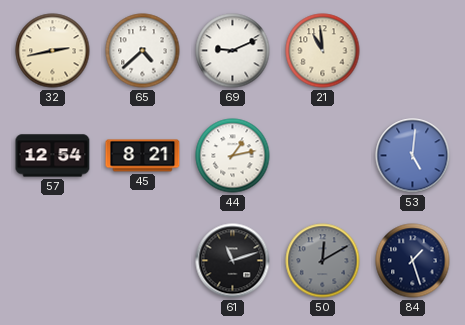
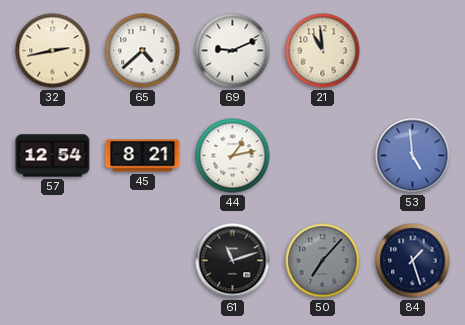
53: 5:01 -> 4:59
50: 12:10 -> 7:07
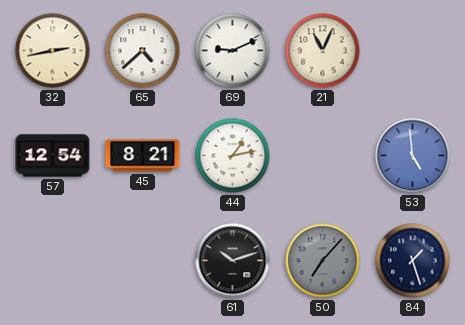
21: 10:59 -> 11:04
61: 11:12 -> 10:12
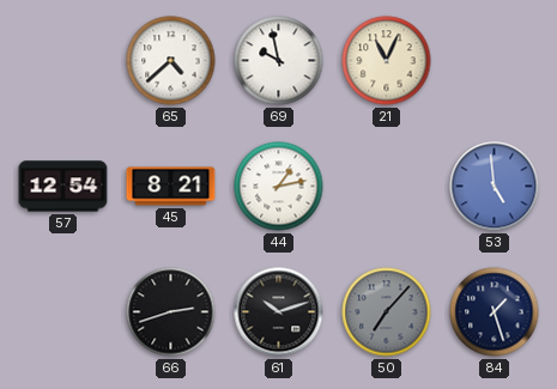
32: 2:43 -> none
69: 9:11 -> 9:58
66: none -> 2:42
